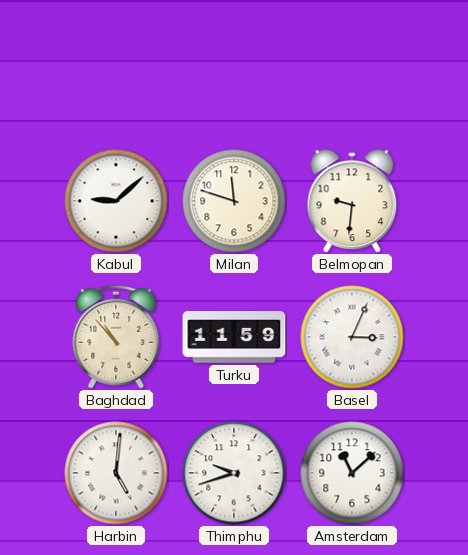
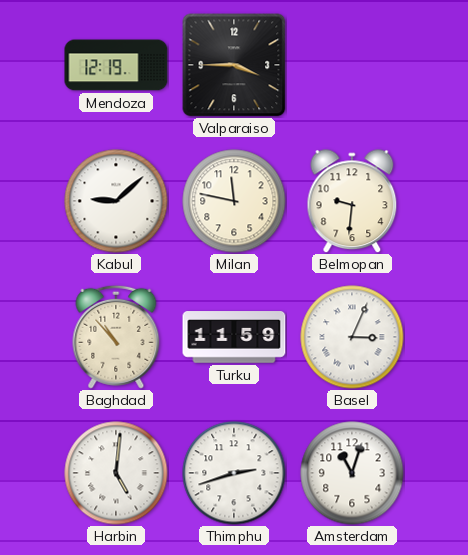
Mendoza: none -> 12:19
Valparaiso: none -> 3:45
Milan: 11:48 -> 11:47
Thimphu: 9:42 -> 2:42
Amsterdam: 11:08 -> 11:03
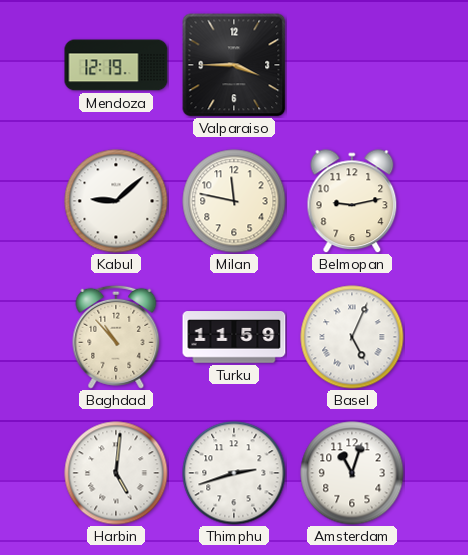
Belmopan: 9:31 -> 9:13
Basel: 3:04 -> 5:04
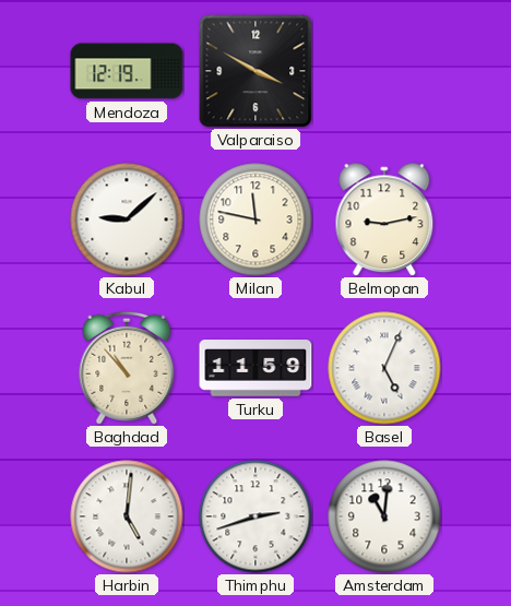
Valparaiso: 3:45 -> 3:50
Amsterdam: 11:03 -> 11:01
